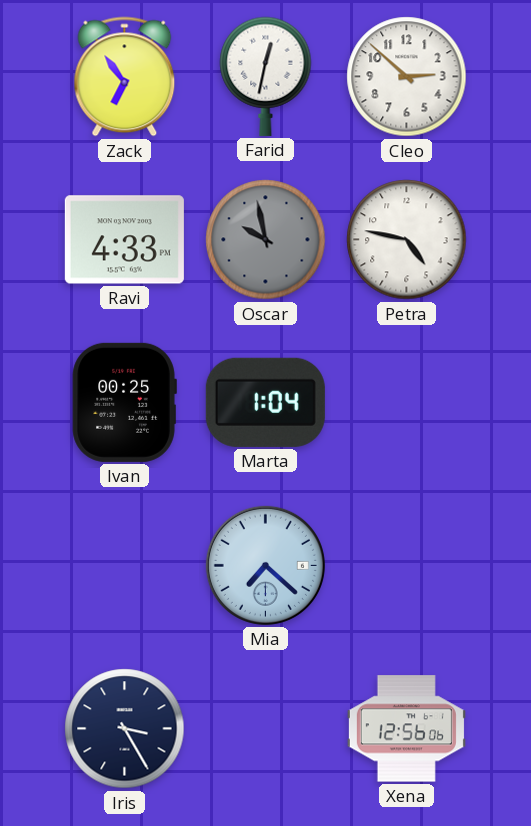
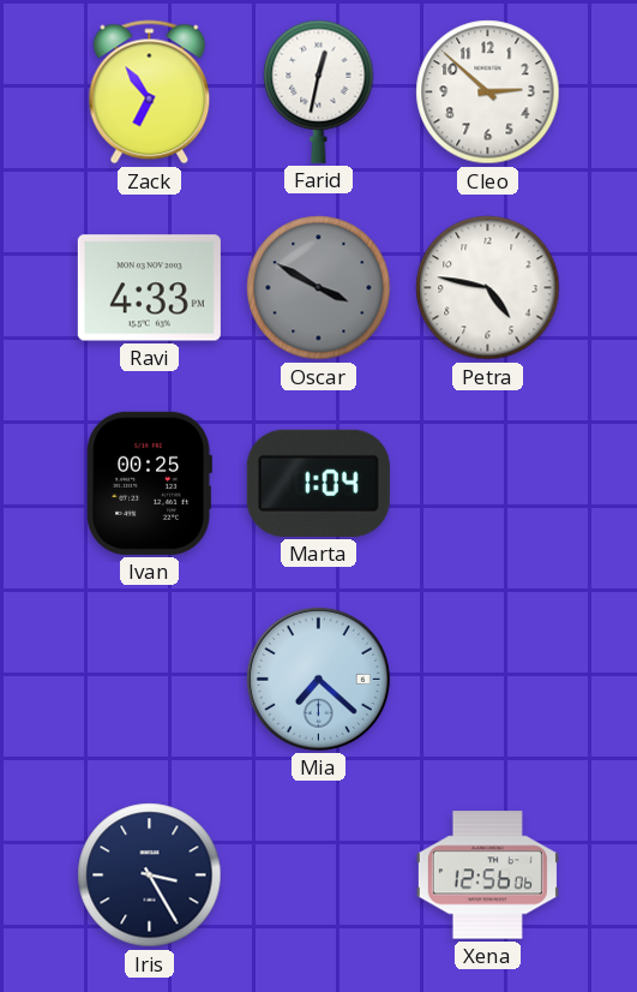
Oscar: 9:58 -> 3:50
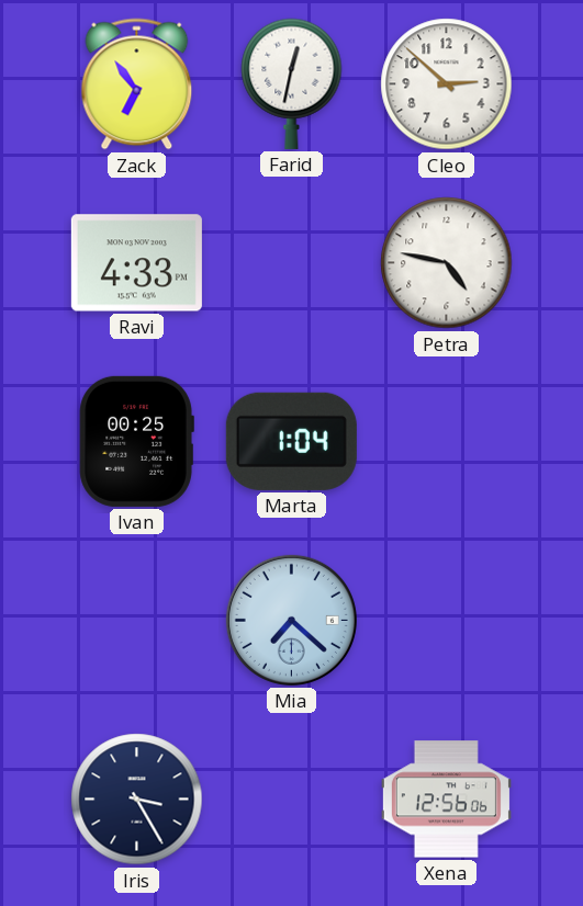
Oscar: 3:50 -> none
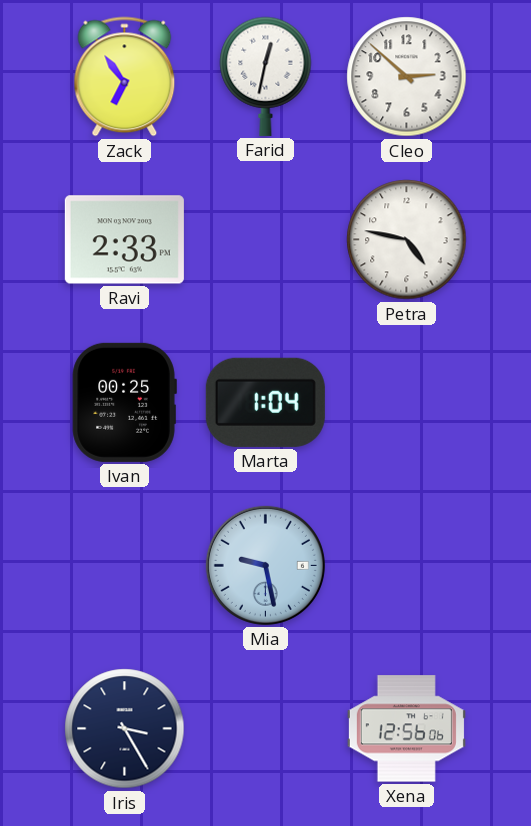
Ravi: 4:33 -> 2:33
Mia: 7:22 -> 9:28
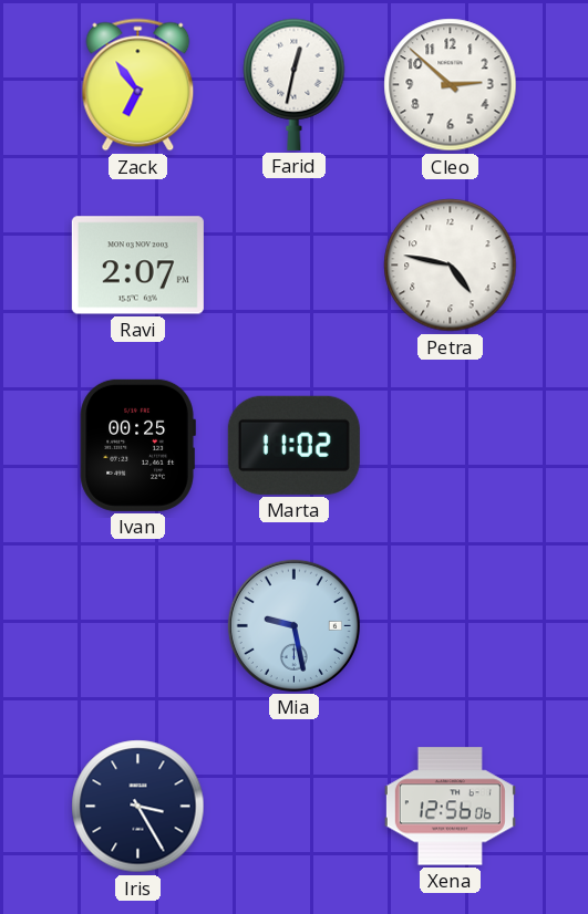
Ravi: 2:33 -> 2:07
Marta: 1:04 -> 11:02
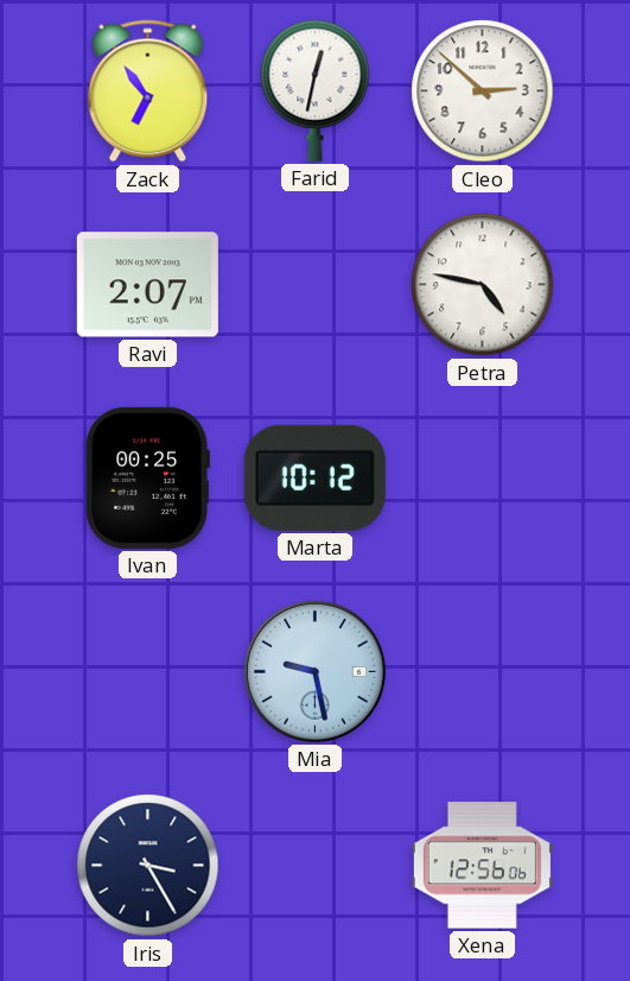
Marta: 11:02 -> 10:12
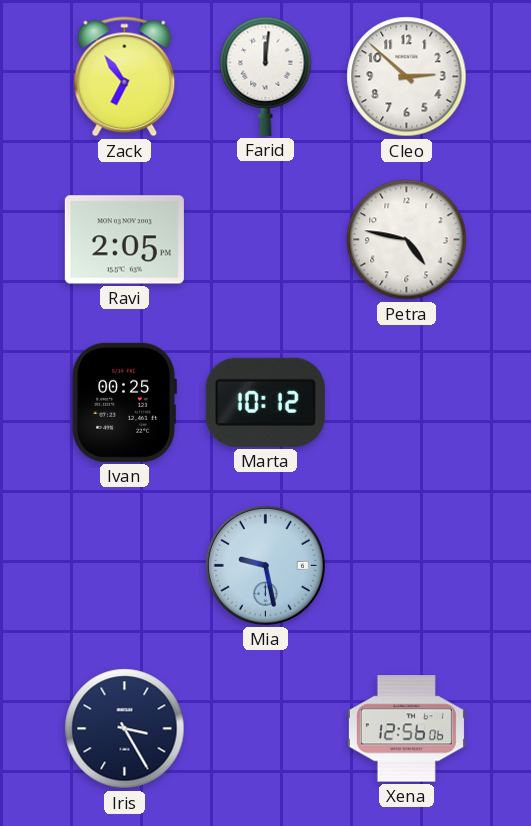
Farid: 12:32 -> 12:01
Ravi: 2:07 -> 2:05
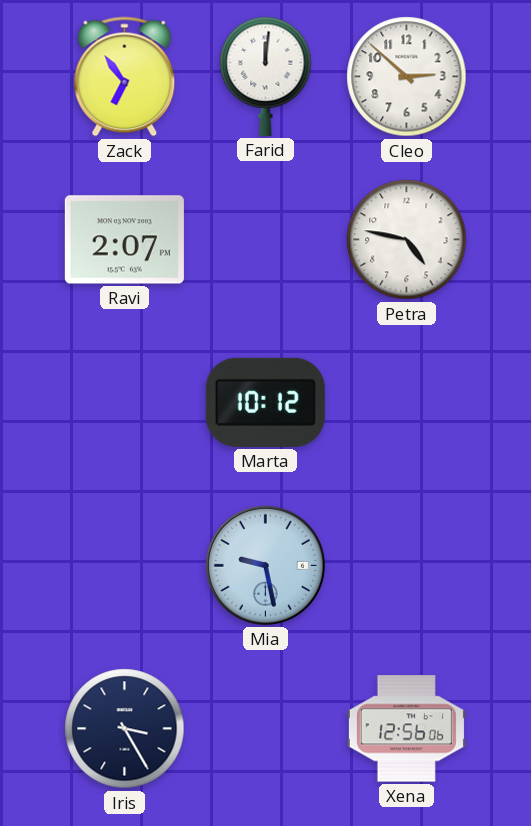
Ravi: 2:05 -> 2:07
Ivan: 00:25 -> none
